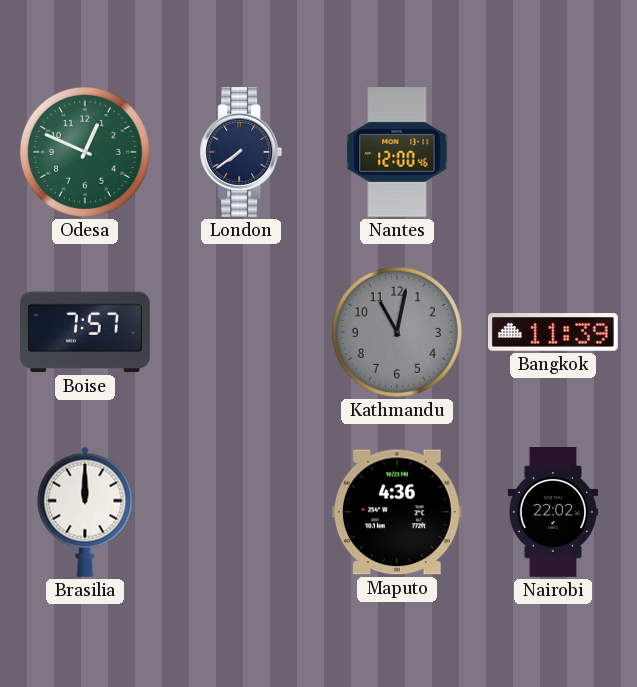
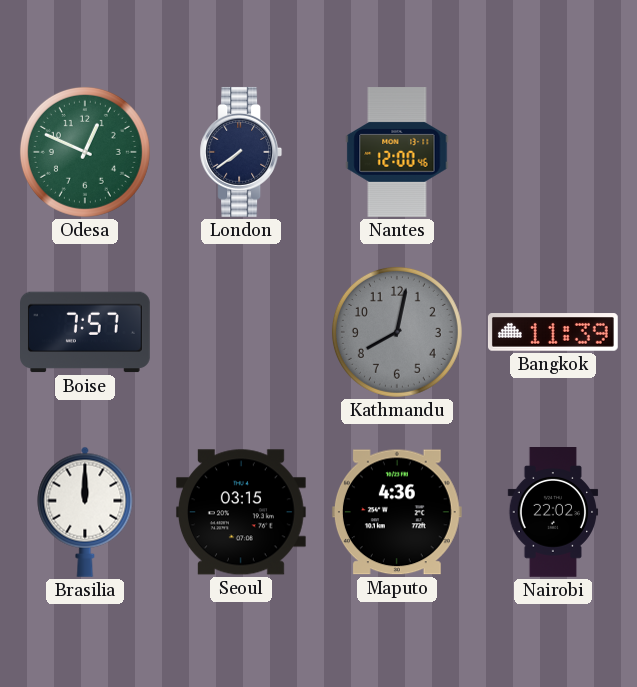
Kathmandu: 11:02 -> 8:02
Seoul: none -> 03:15
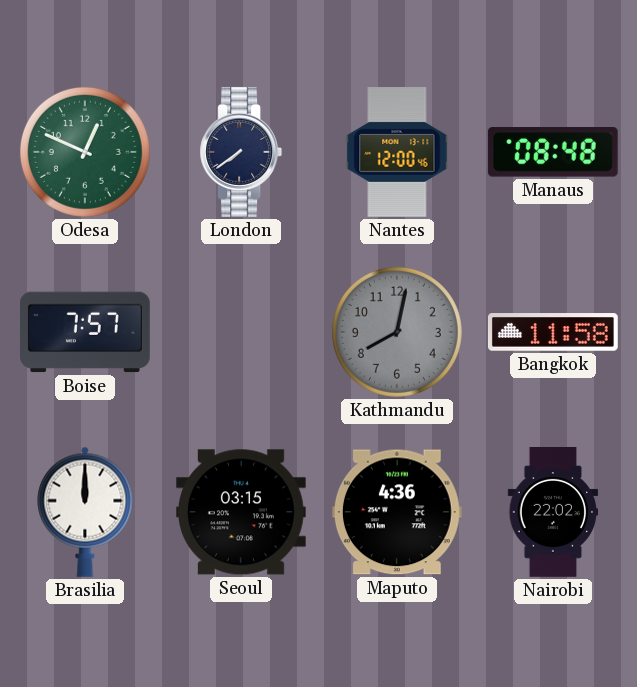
Manaus: none -> 08:48
Bangkok: 11:39 -> 11:58
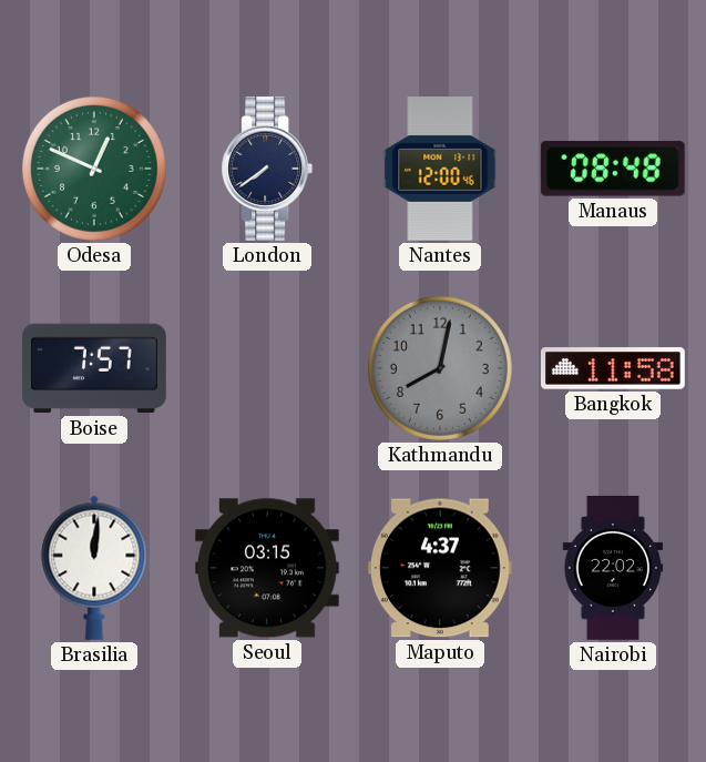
Brasilia: 12:00 -> 12:01
Maputo: 4:36 -> 4:37
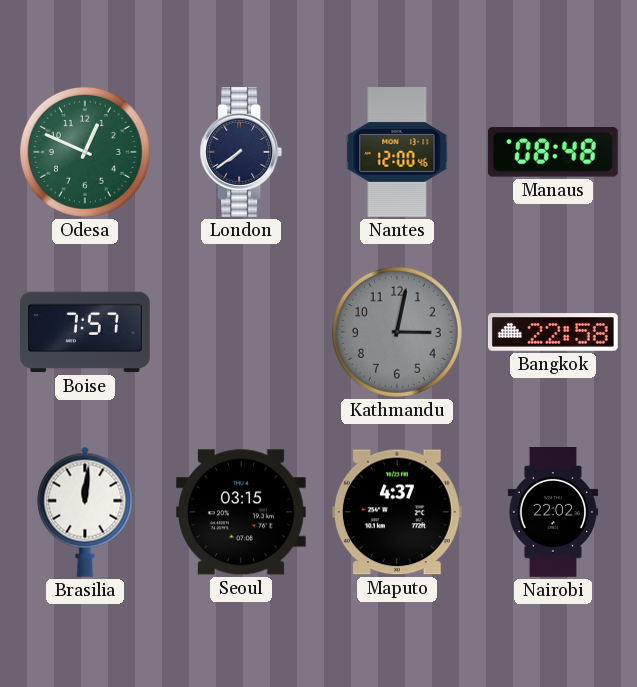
Kathmandu: 8:02 -> 3:02
Bangkok: 11:58 -> 22:58
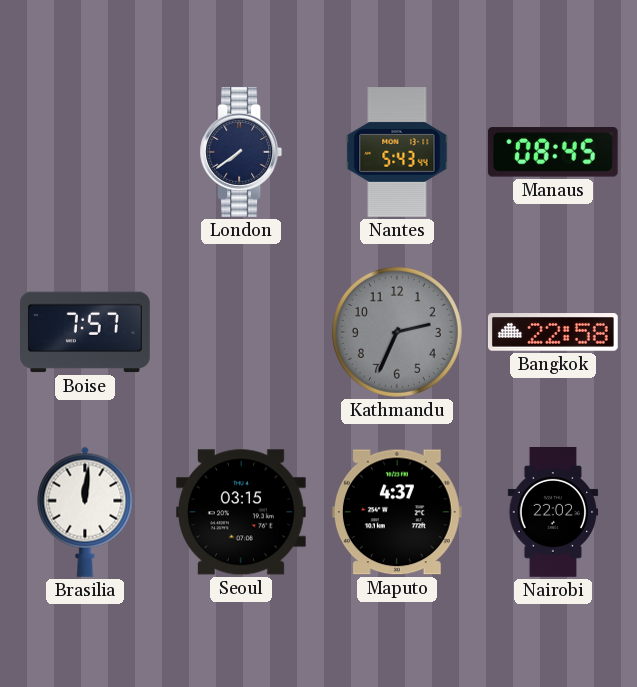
Odesa: 12:49 -> none
Nantes: 12:00 -> 5:43
Manaus: 08:48 -> 08:45
Kathmandu: 3:02 -> 2:34
